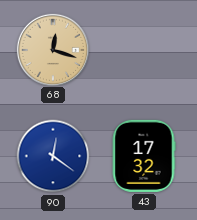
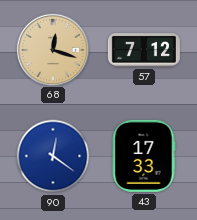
57: none -> 7:12
43: 17:32 -> 17:33
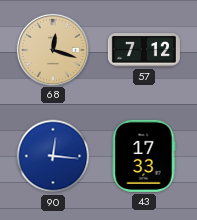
90: 12:21 -> 12:16
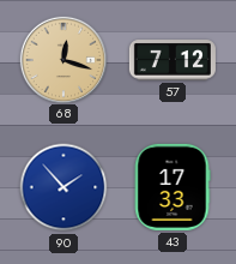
90: 12:16 -> 1:53
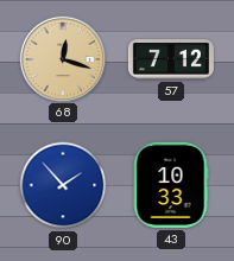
43: 17:33 -> 10:33
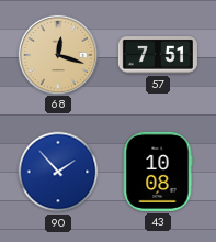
57: 7:12 -> 7:51
43: 10:33 -> 10:08
